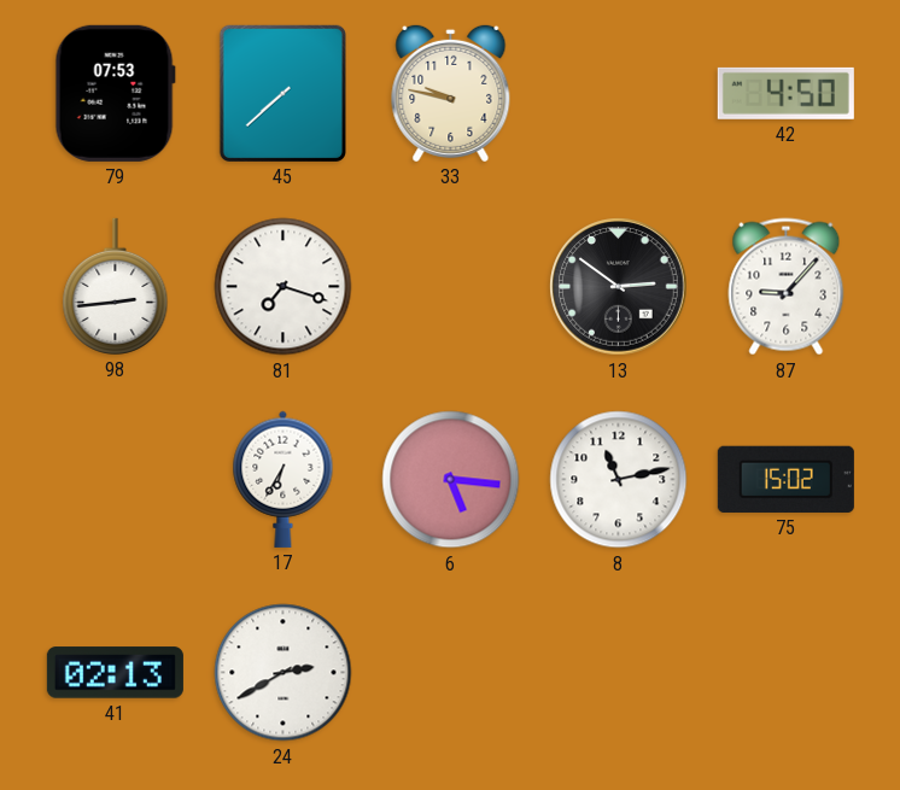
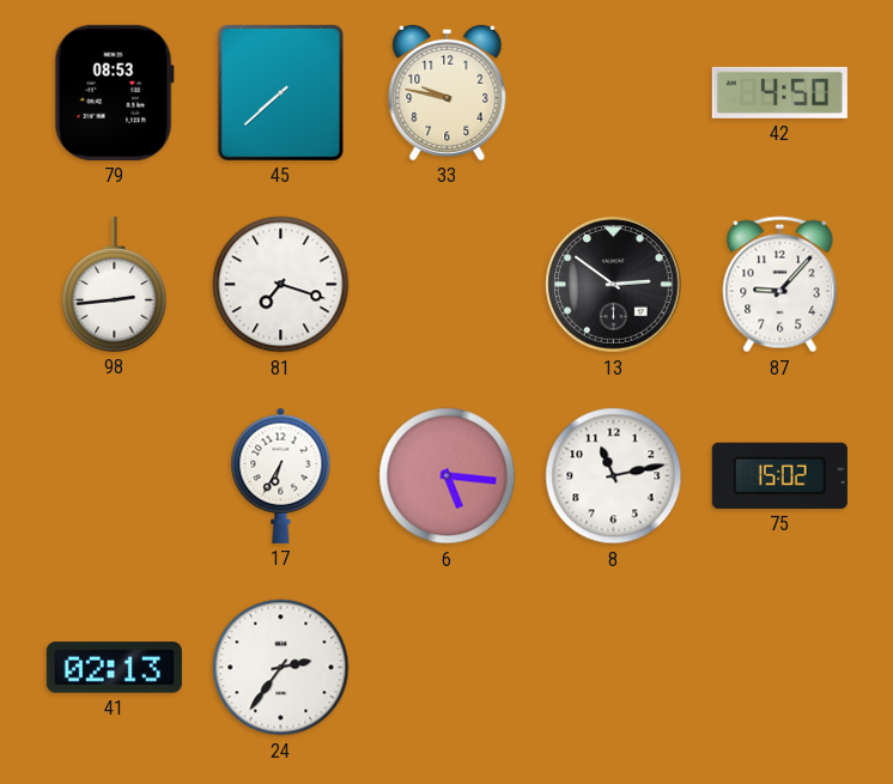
79: 07:53 -> 08:53
24: 2:40 -> 2:36
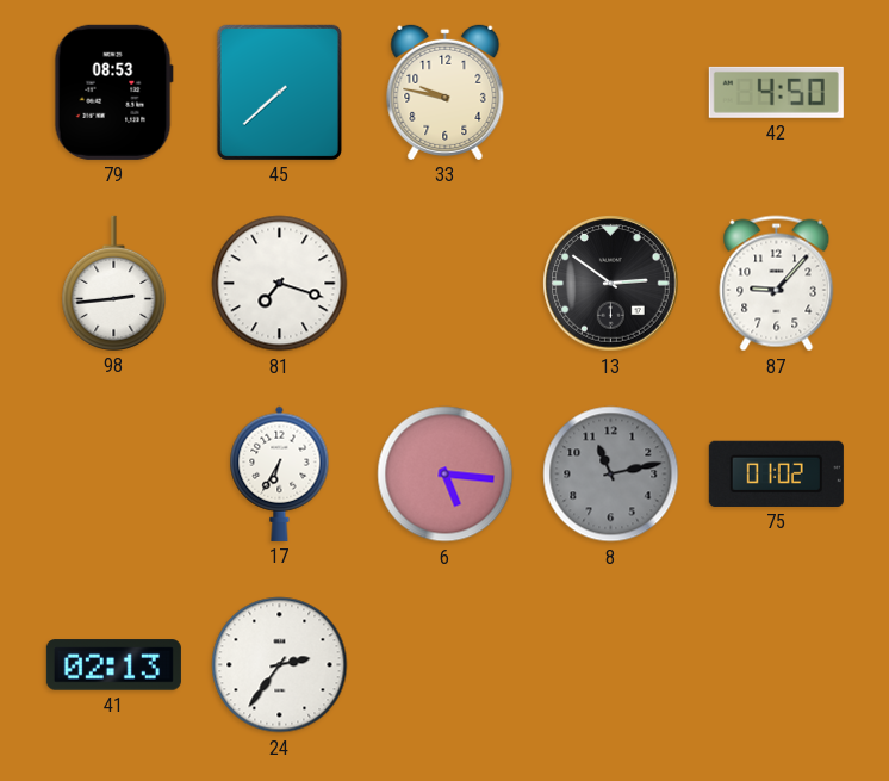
8 dial: white -> grey
75: 15:02 -> 01:02
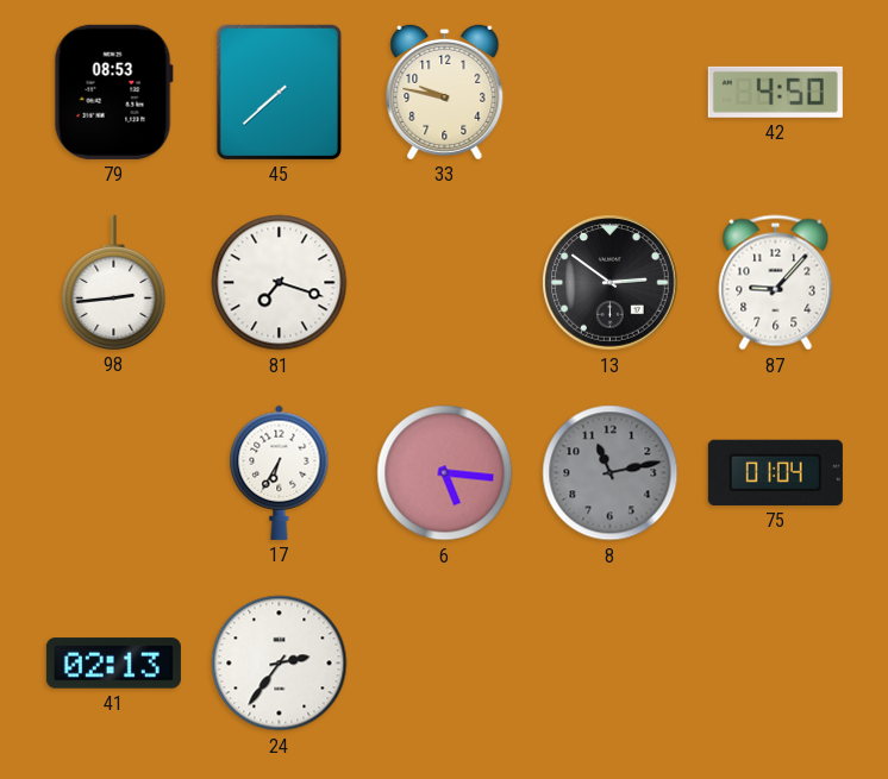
75: 01:02 -> 01:04
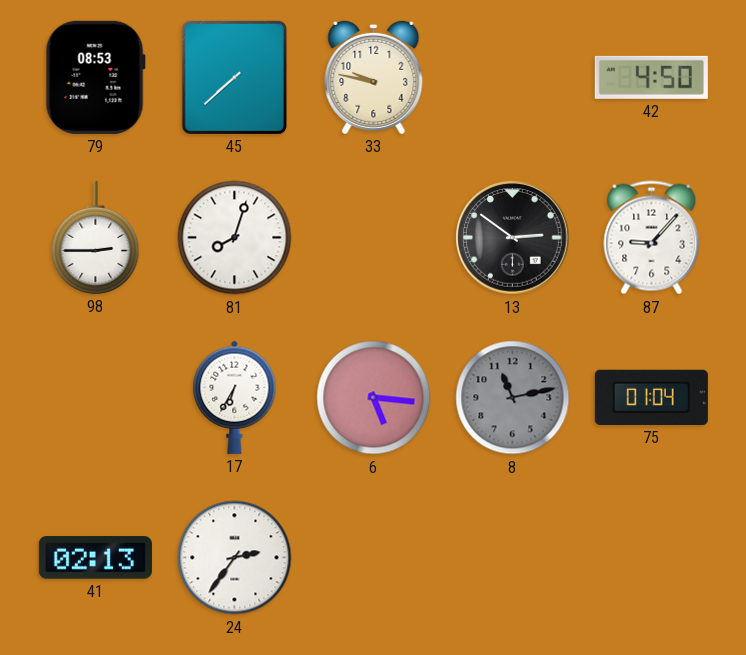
98: 2:44 -> 2:45
81: 7:18 -> 8:03
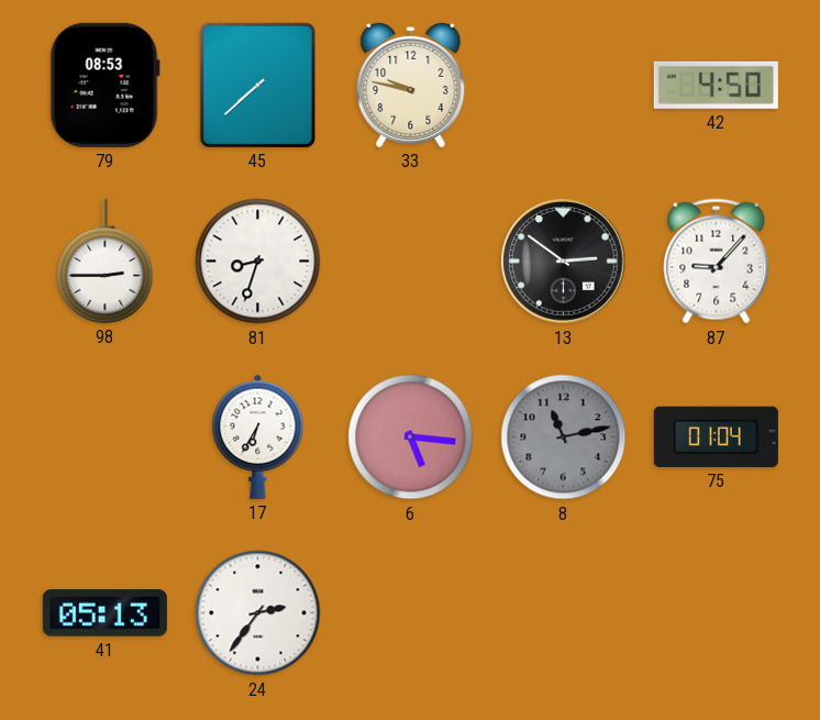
81: 8:03 -> 8:33
41: 02:13 -> 05:13
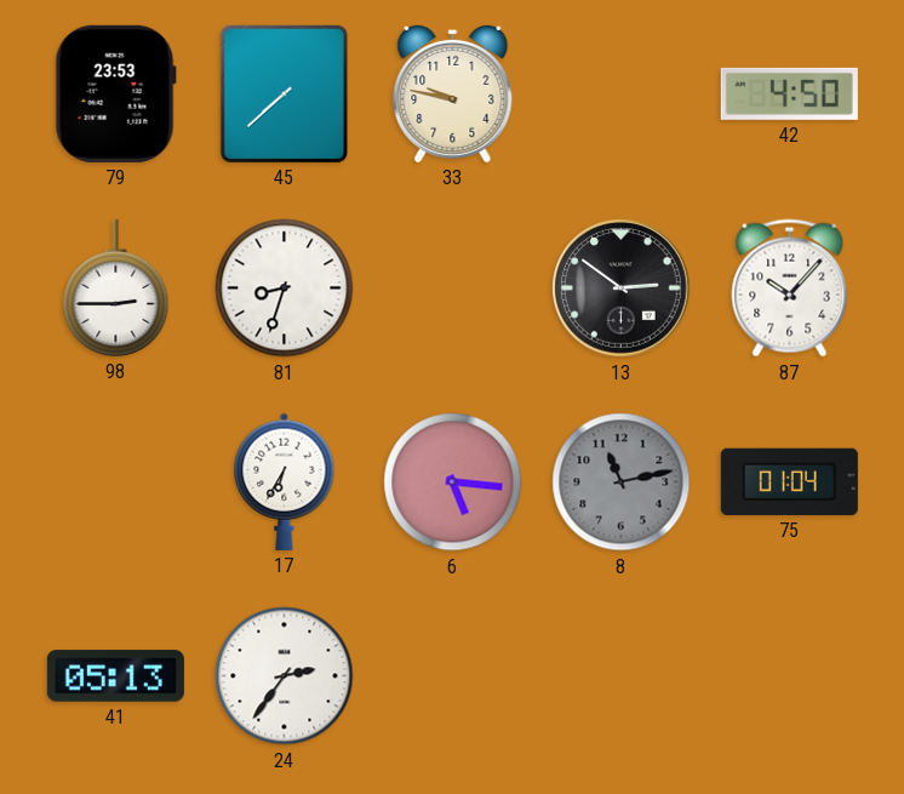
79: 08:53 -> 23:53
87: 9:07 -> 10:07
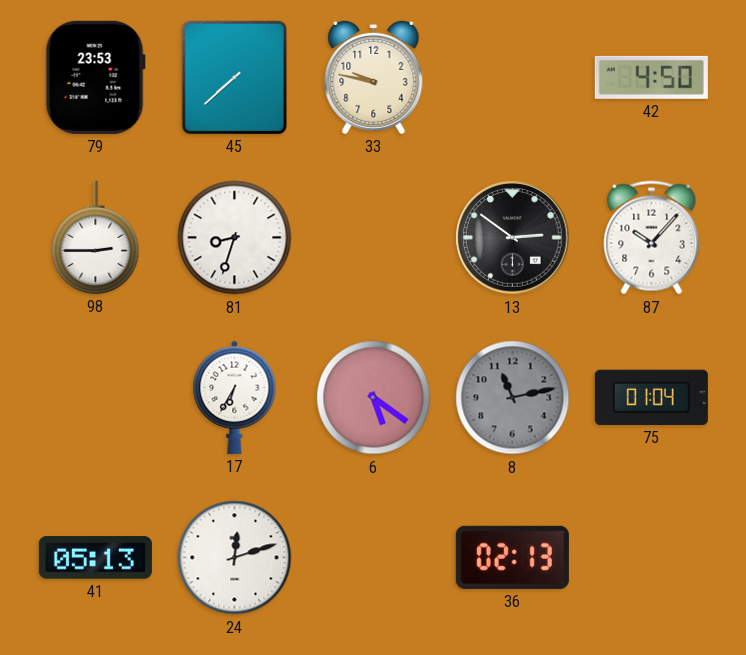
6: 5:16 -> 5:21
24: 2:36 -> 12:12
36: none -> 02:13
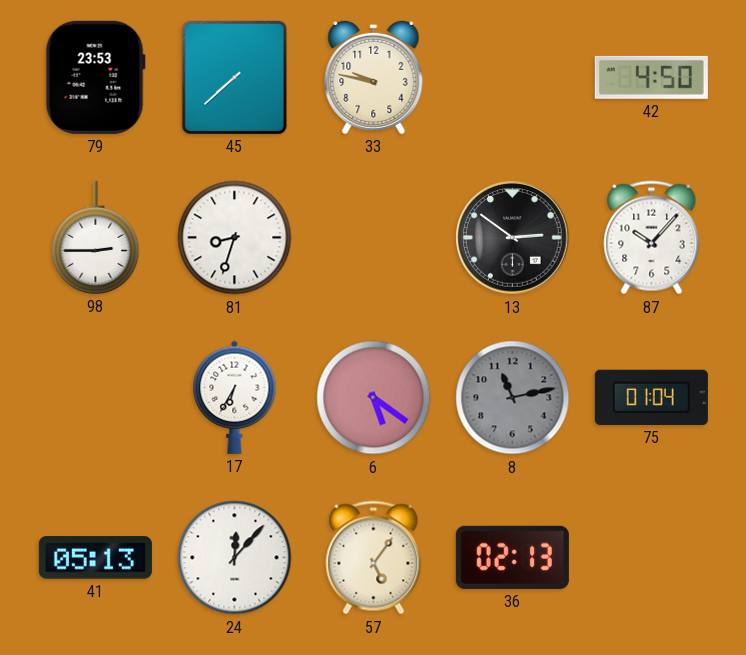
24: 12:12 -> 12:07
57: none -> 5:06
